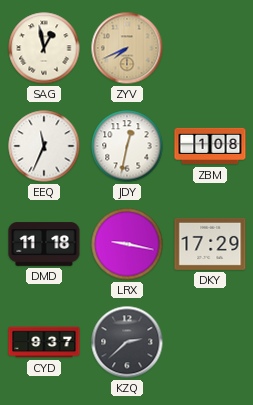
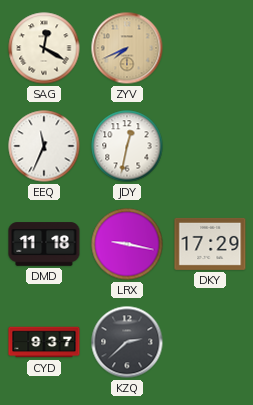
SAG: 12:58 -> 12:20
ZBM: 1:08 -> none
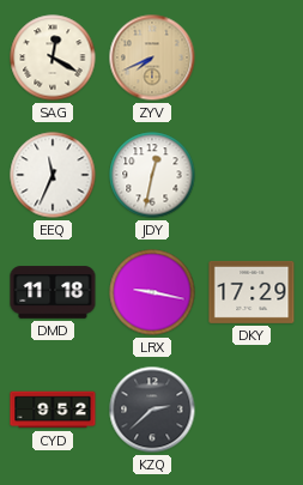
CYD: 9:37 -> 9:52
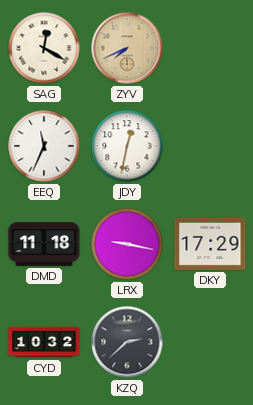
CYD: 9:52 -> 10:32
